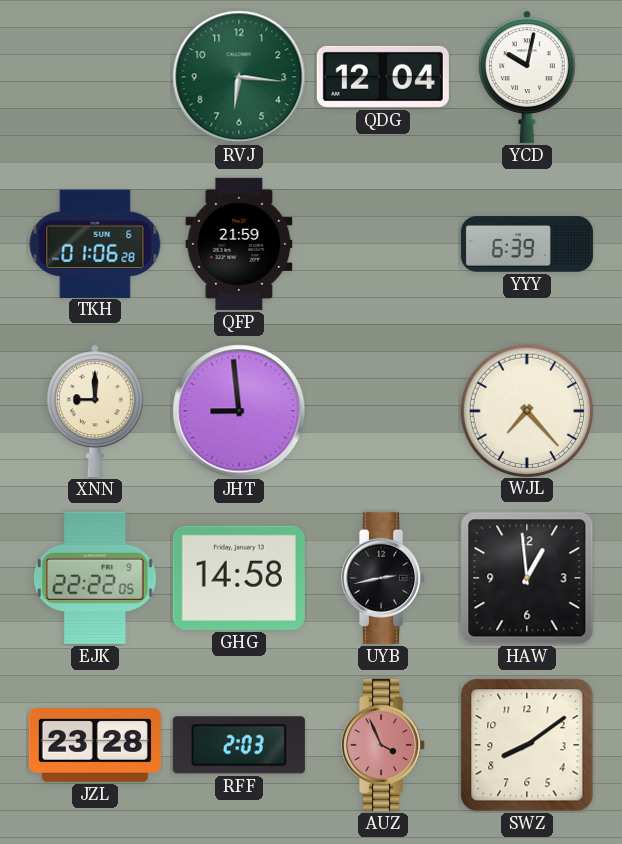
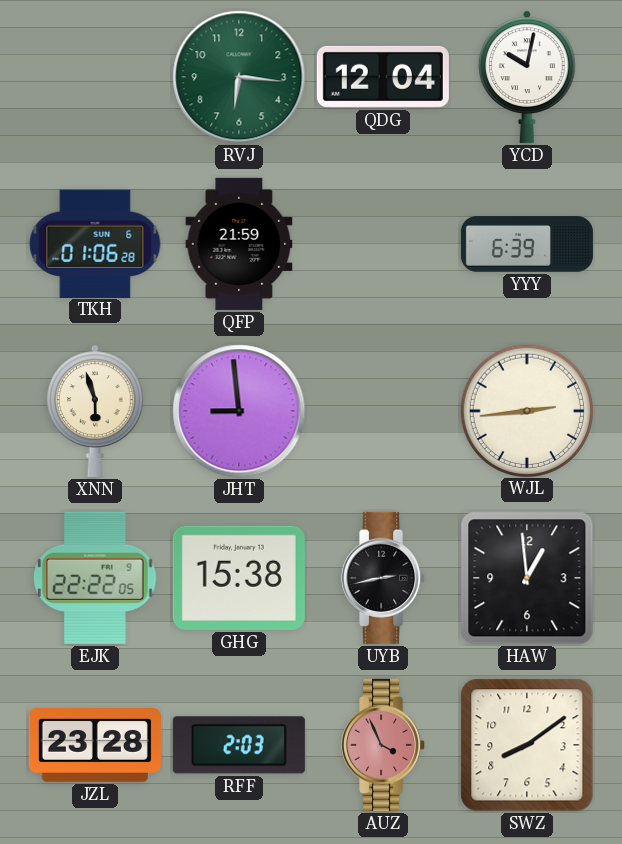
XNN: 9:00 -> 5:57
WJL: 7:23 -> 2:44
GHG: 14:58 -> 15:38
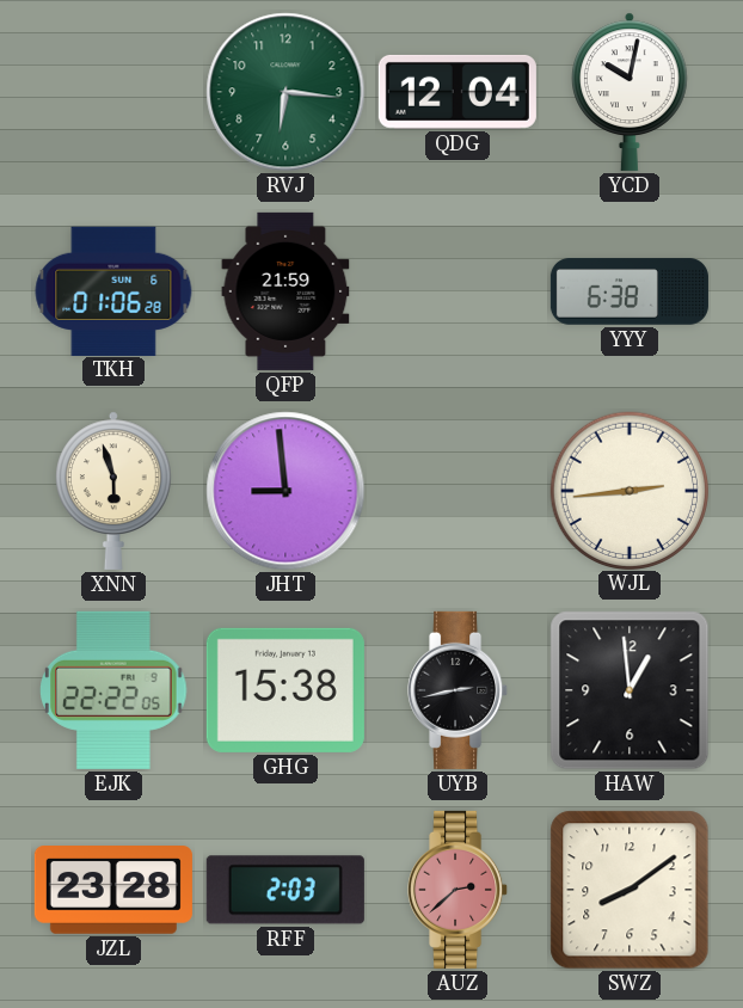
YYY: 6:39 -> 6:38
AUZ: 3:56 -> 2:38
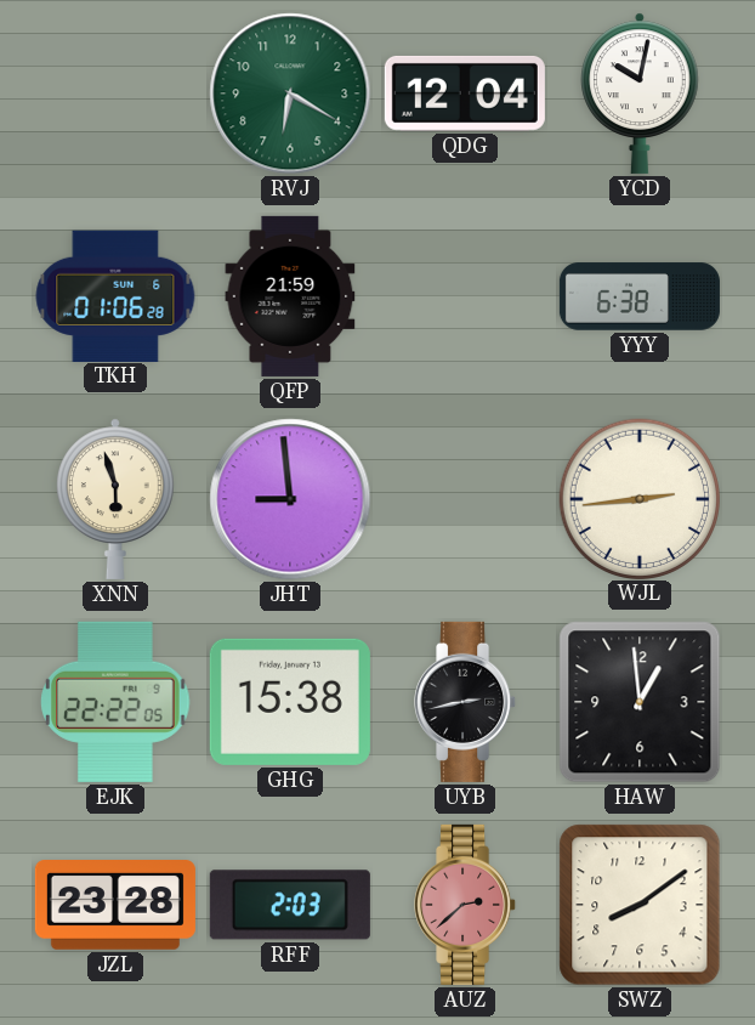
RVJ: 6:16 -> 6:20
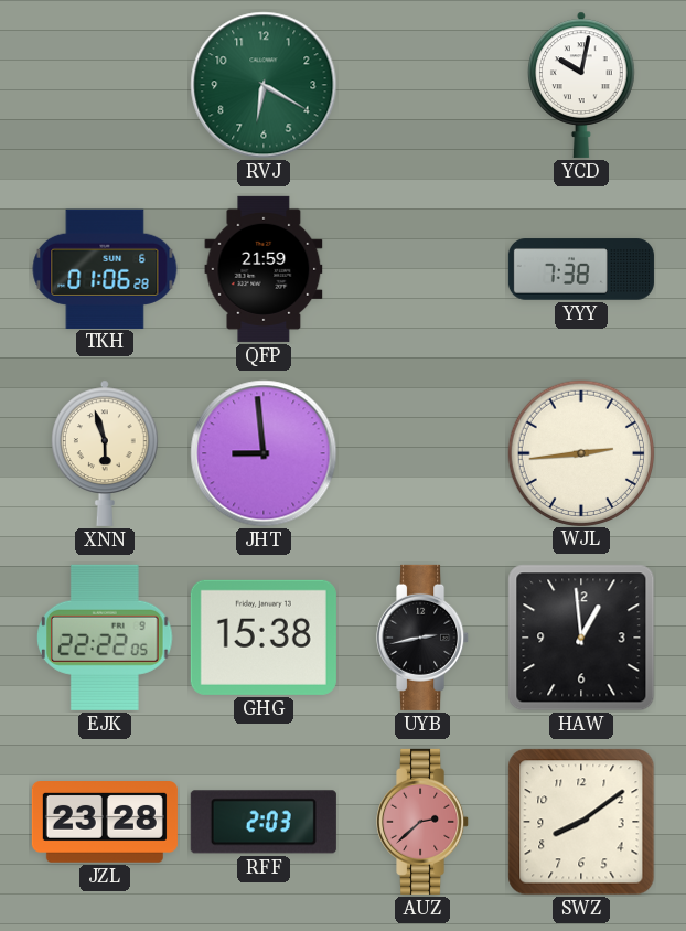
QDG: 12:04 -> none
YYY: 6:38 -> 7:38
